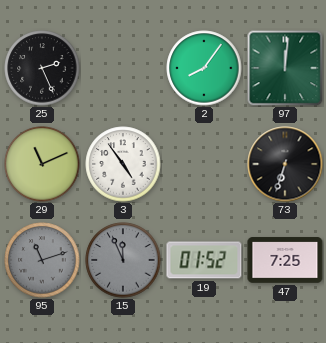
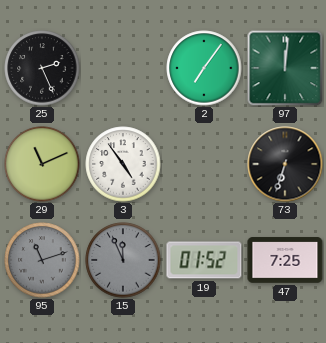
2: 8:06 -> 7:06
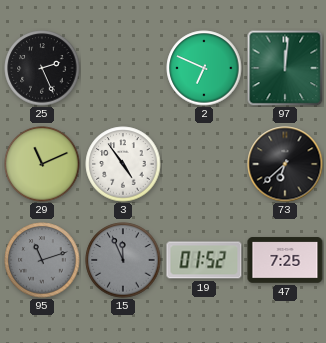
2: 7:06 -> 6:49
73: 6:33 -> 6:38
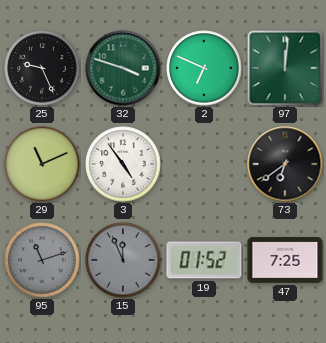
25: 2:26 -> 9:26
32: none -> 3:48
73: 6:38 -> 6:39
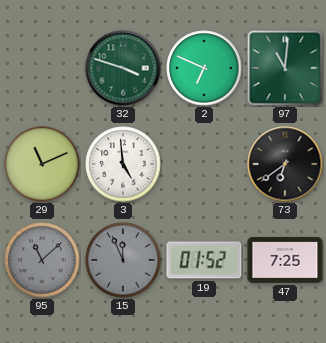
25: 9:26 -> none
97: 12:01 -> 11:01
3: 4:54 -> 4:59
95: 11:12 -> 11:08
